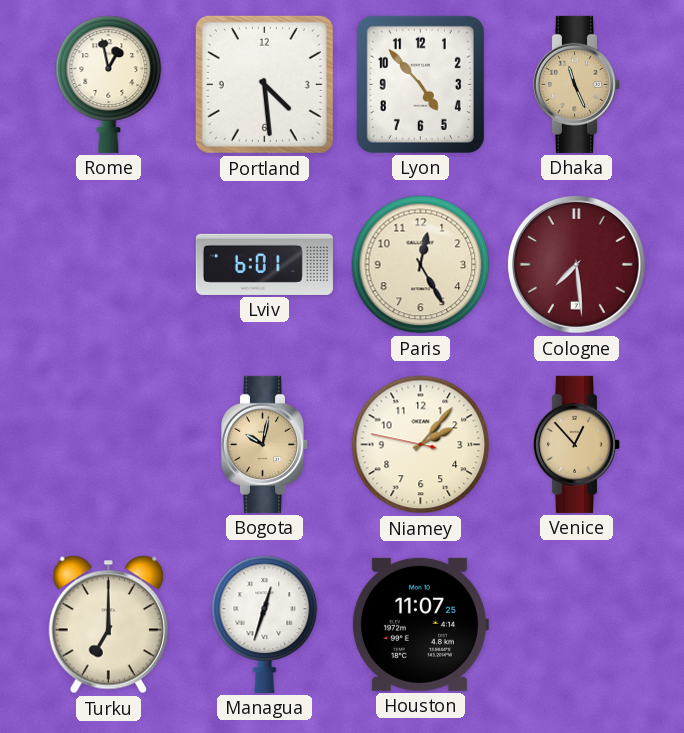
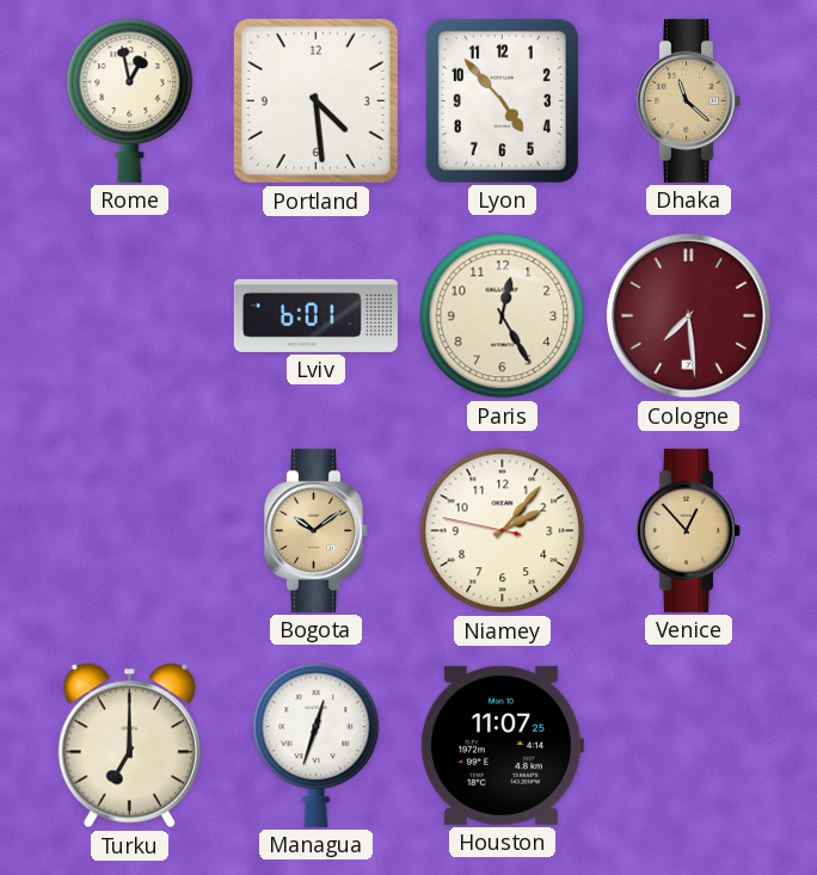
Dhaka: 11:26 -> 11:22
Bogota: 10:02 -> 10:09
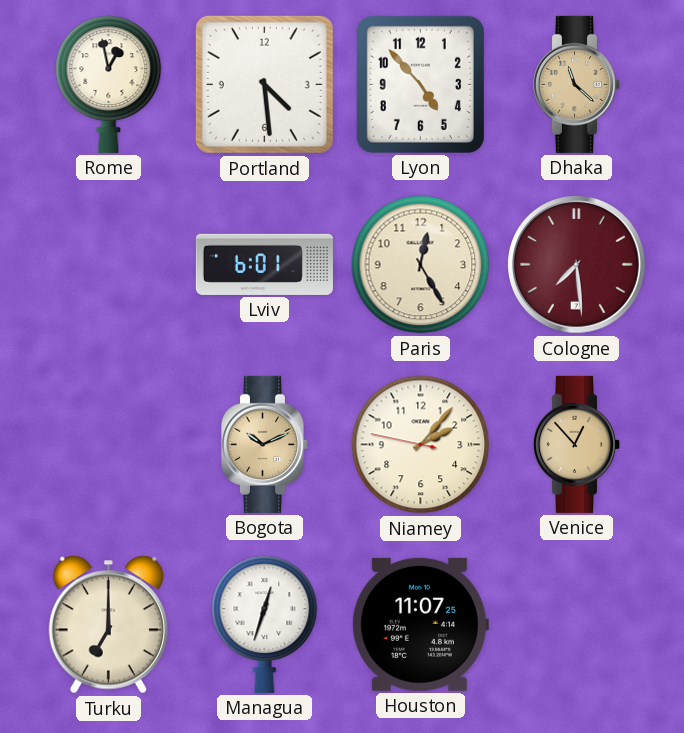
Bogota: 10:09 -> 10:11
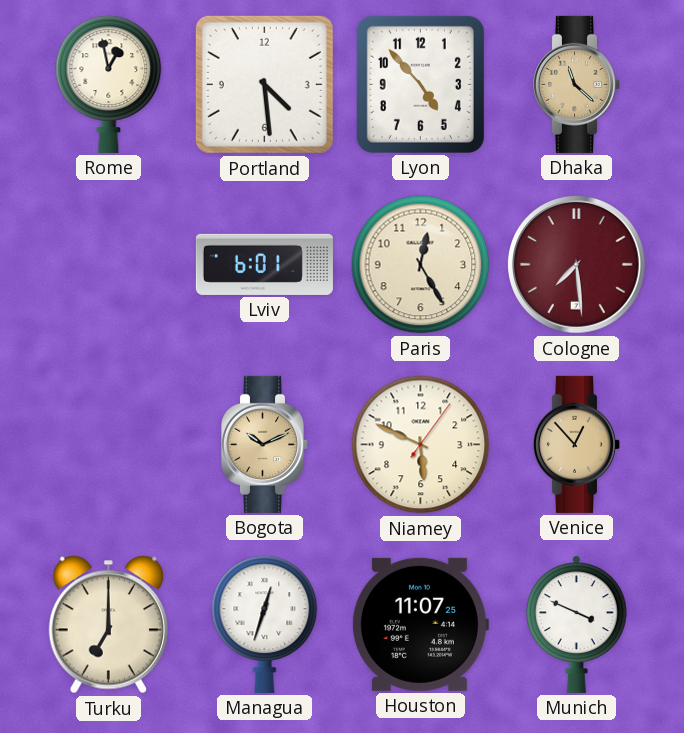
Niamey: 2:06 -> 5:49
Munich: none -> 3:49
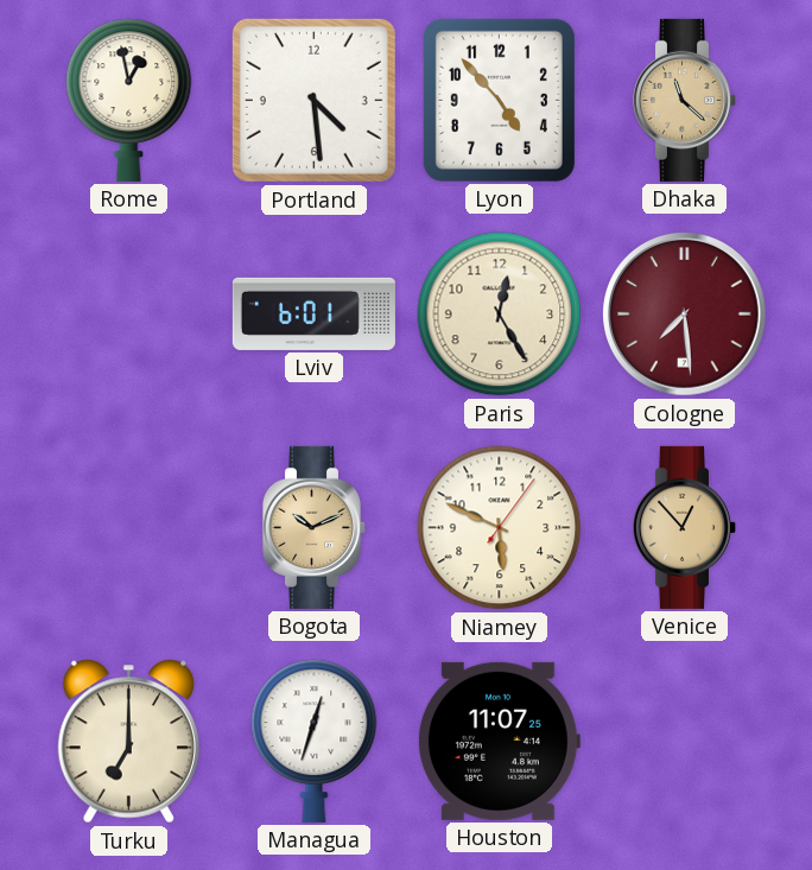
Munich: 3:49 -> none
